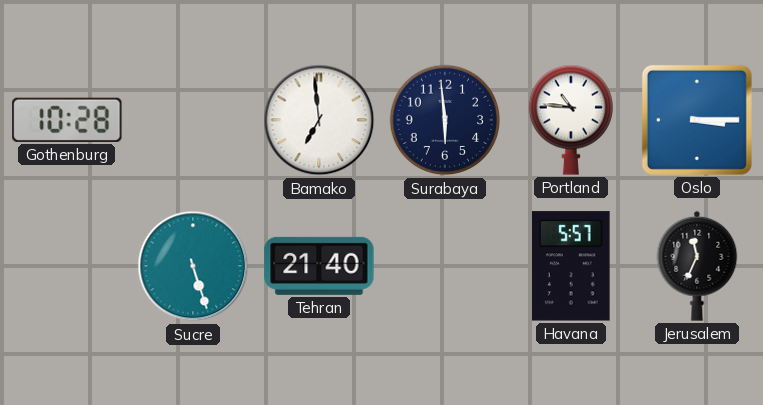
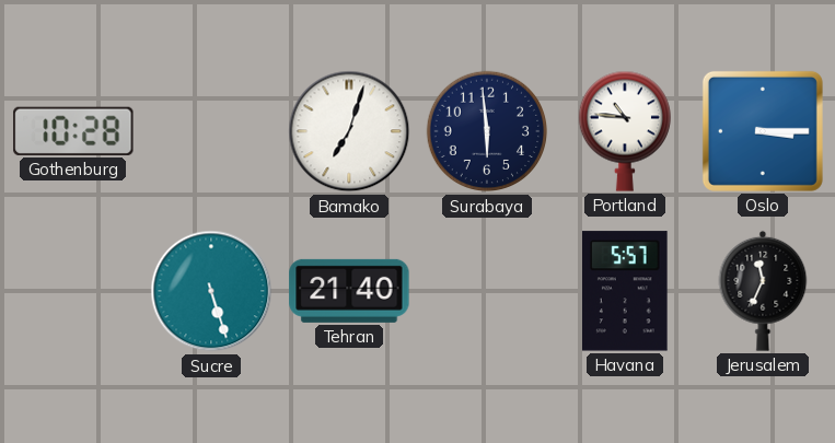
Bamako: 6:59 -> 7:03
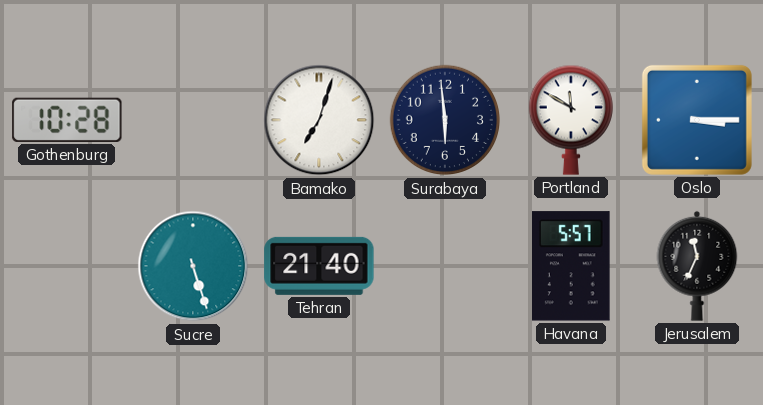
Portland: 10:46 -> 11:50
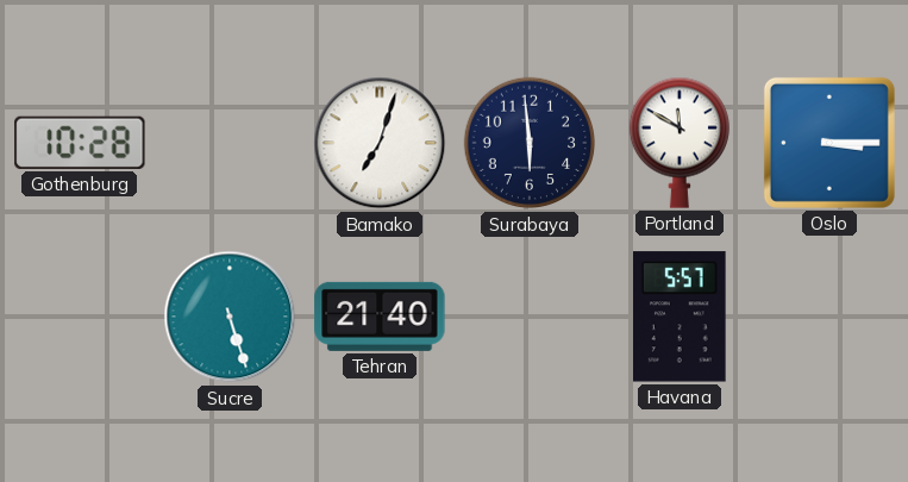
Jerusalem: 11:34 -> none
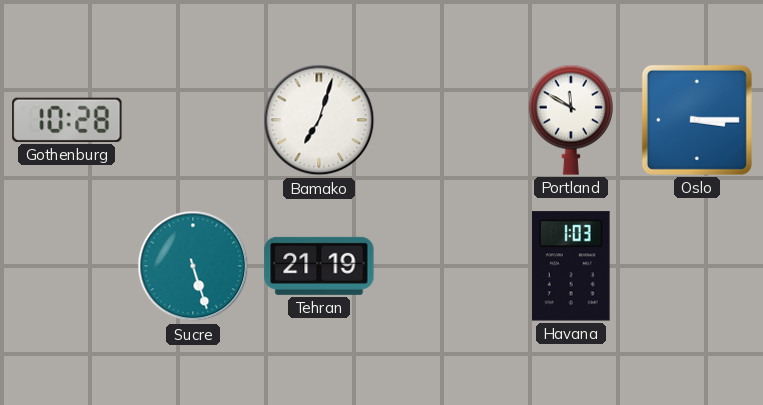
Surabaya: 5:59 -> none
Tehran: 21:40 -> 21:19
Havana: 5:57 -> 1:03
